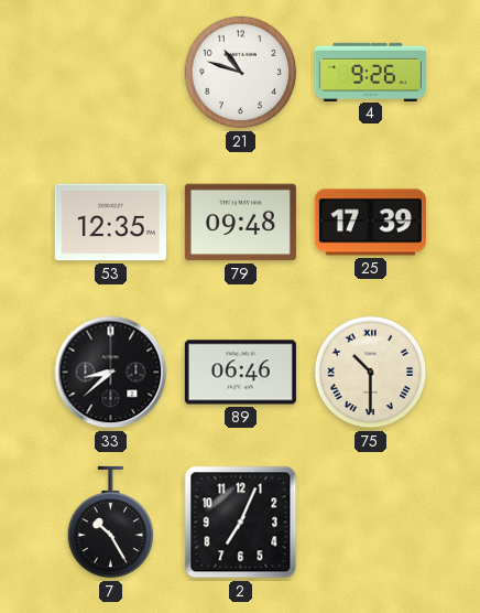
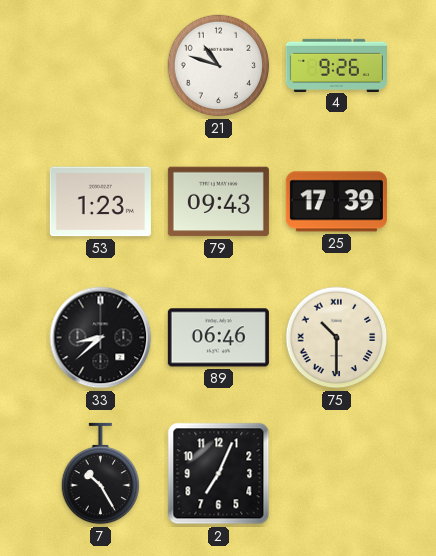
53: 12:35 -> 1:23
79: 09:48 -> 09:43
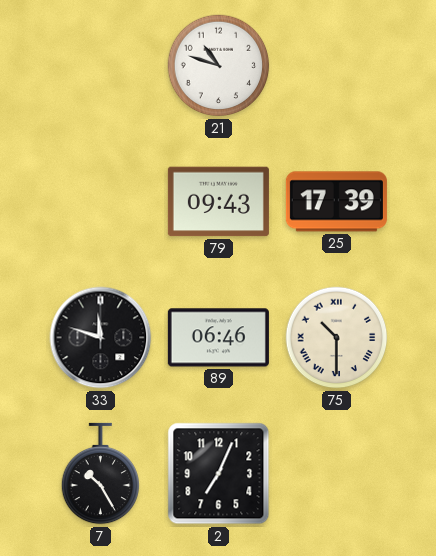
4: 9:26 -> none
53: 1:23 -> none
33: 8:38 -> 11:48
